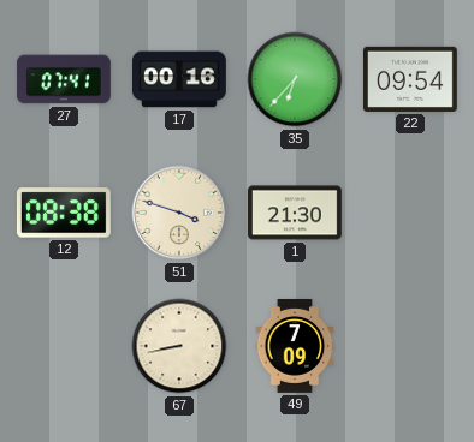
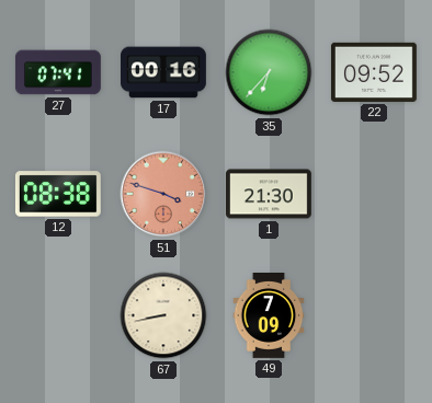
22: 09:54 -> 09:52
51 dial: cream -> salmon
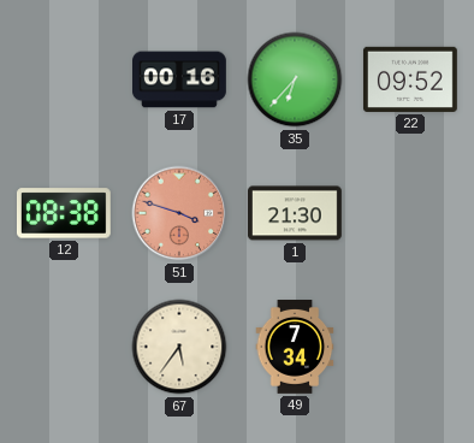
27: 07:41 -> none
67: 8:43 -> 5:36
49: 7:09 -> 7:34
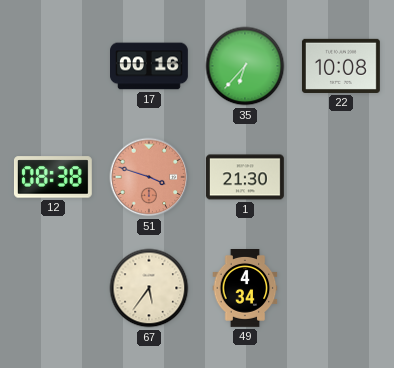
22: 09:52 -> 10:08
49: 7:34 -> 4:34
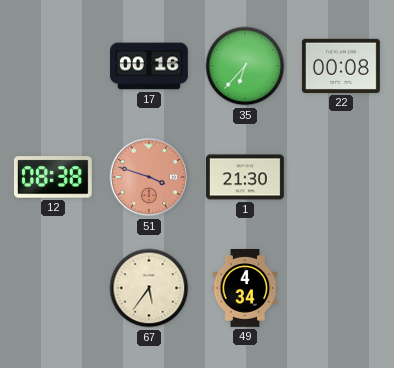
22: 10:08 -> 00:08
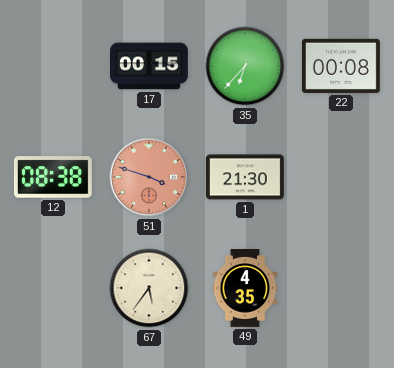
17: 00:16 -> 00:15
49: 4:34 -> 4:35
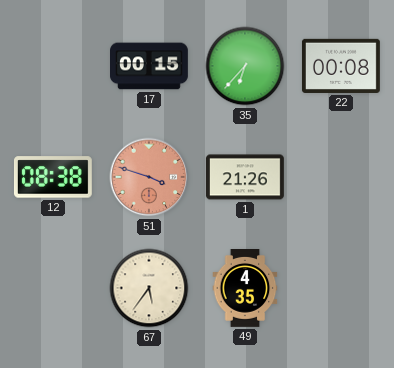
1: 21:30 -> 21:26
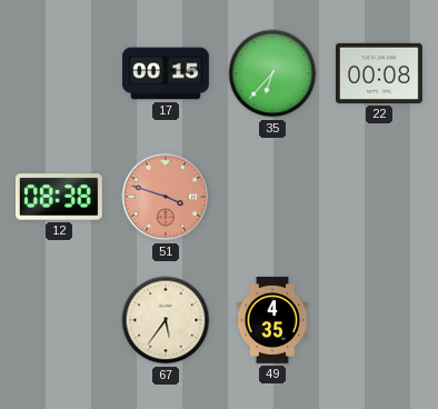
1: 21:26 -> none
